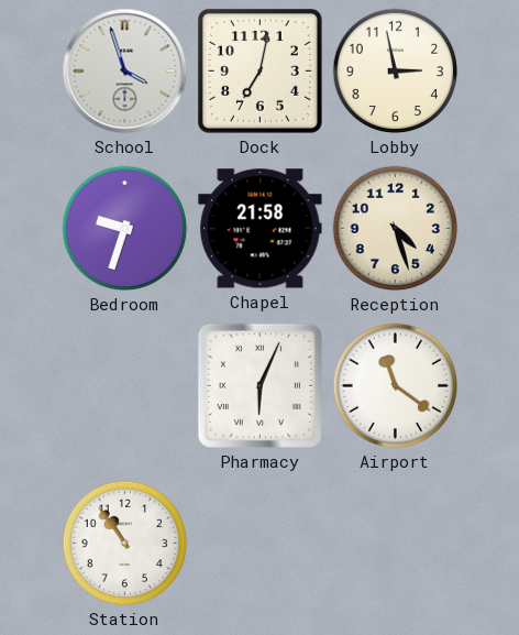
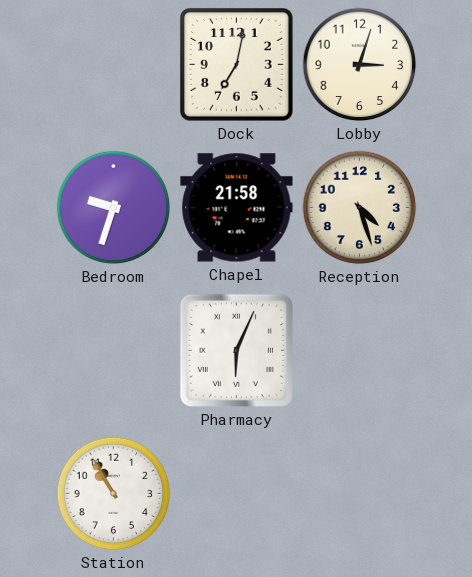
School: 3:57 -> none
Lobby: 2:58 -> 3:03
Airport: 11:21 -> none
Station: 10:54 -> 10:55
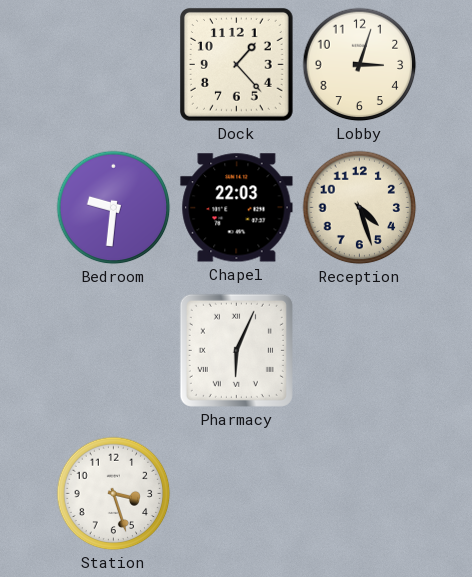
Dock: 7:02 -> 1:23
Bedroom: 9:33 -> 9:31
Chapel: 21:58 -> 22:03
Station: 10:55 -> 3:27
